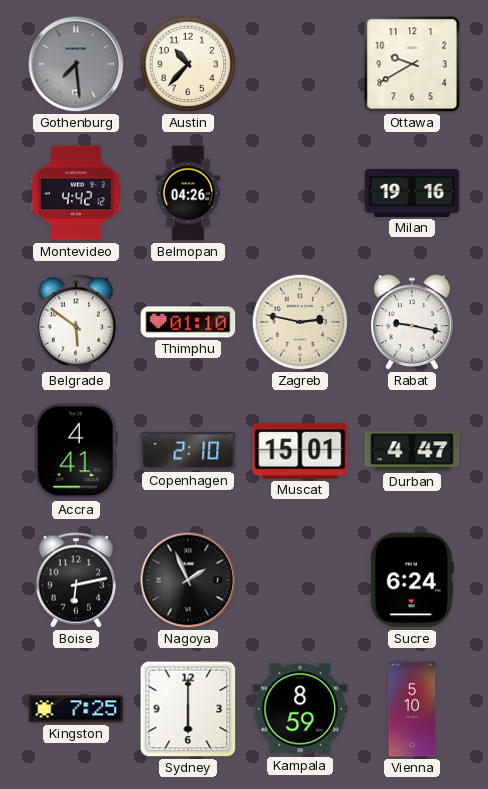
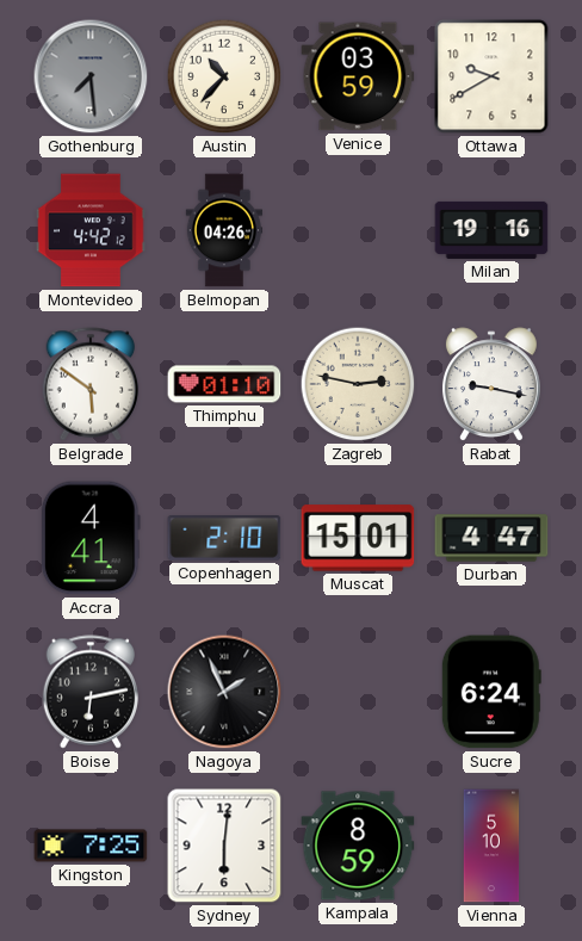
Venice: none -> 03:59
Sydney: 6:00 -> 6:01
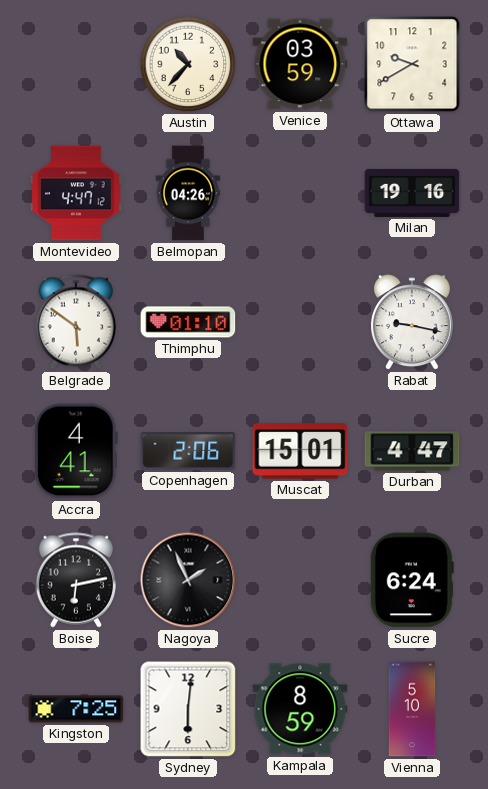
Gothenburg: 7:29 -> none
Montevideo: 4:42 -> 4:47
Zagreb: 2:47 -> none
Copenhagen: 2:10 -> 2:06
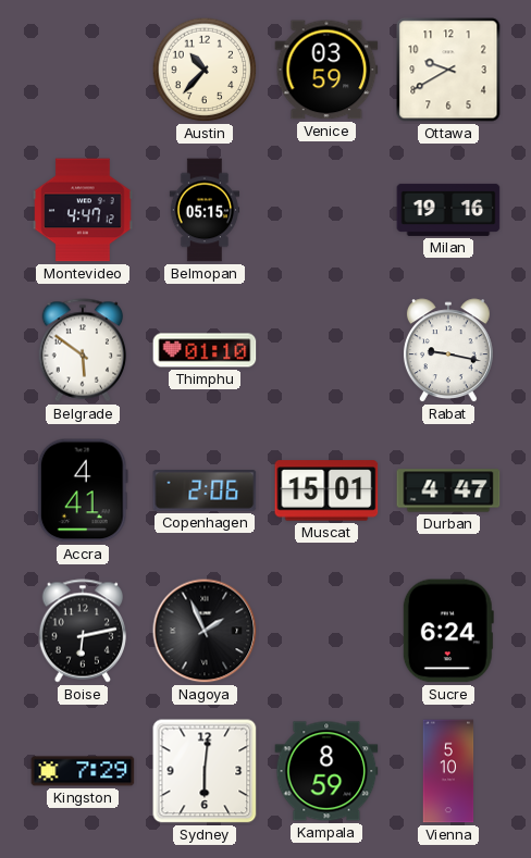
Belmopan: 04:26 -> 05:15
Kingston: 7:25 -> 7:29
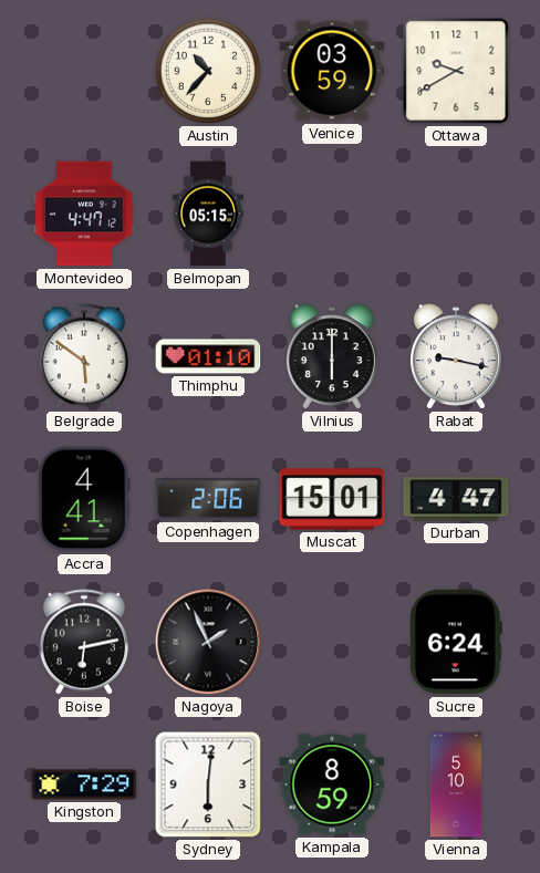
Milan: 19:16 -> none
Vilnius: none -> 6:00
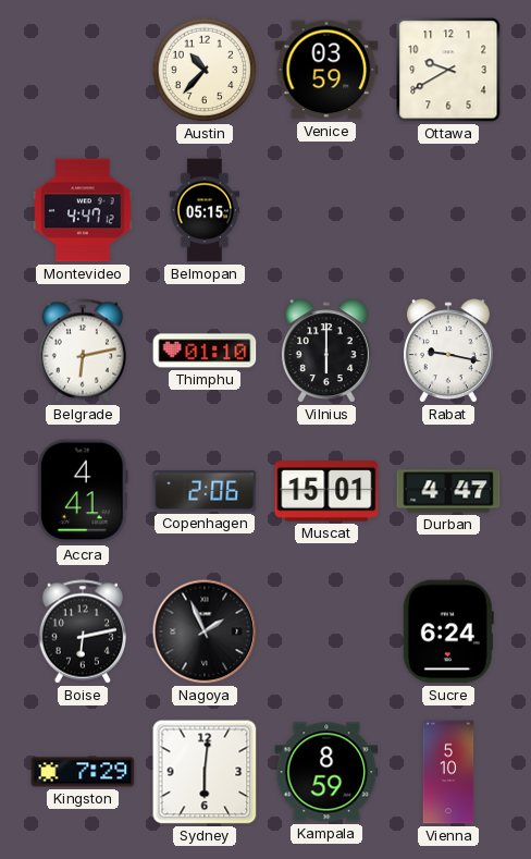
Belgrade: 5:51 -> 6:13
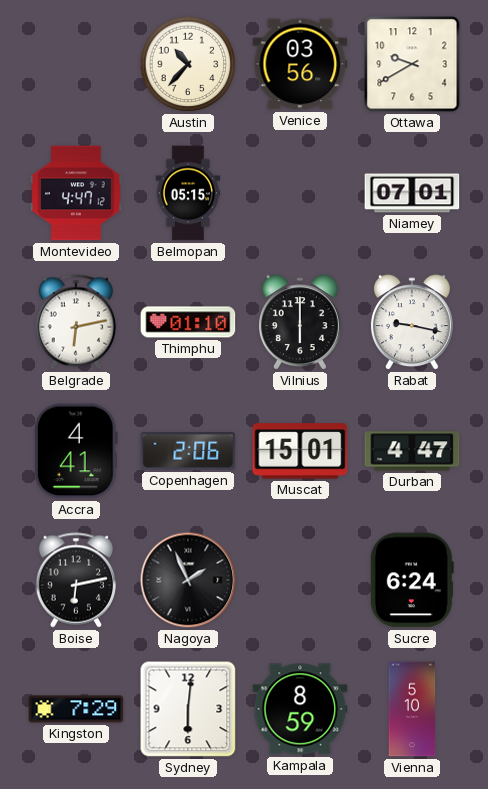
Venice: 03:59 -> 03:56
Niamey: none -> 07:01
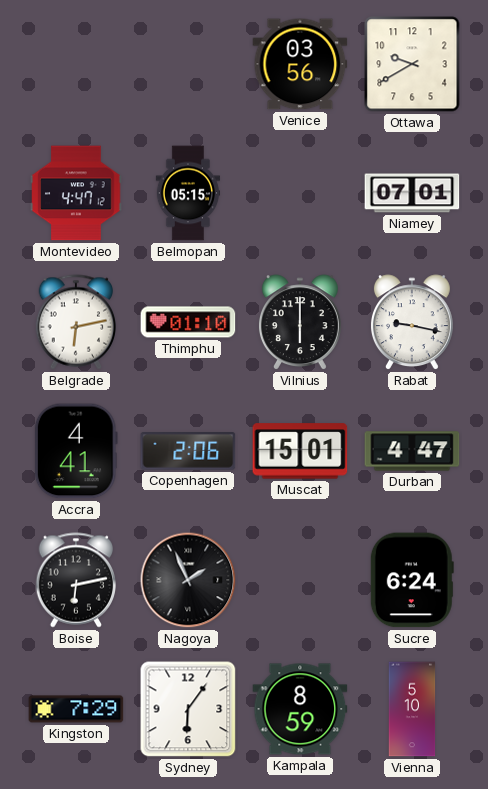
Austin: 10:37 -> none
Sydney: 6:01 -> 6:06
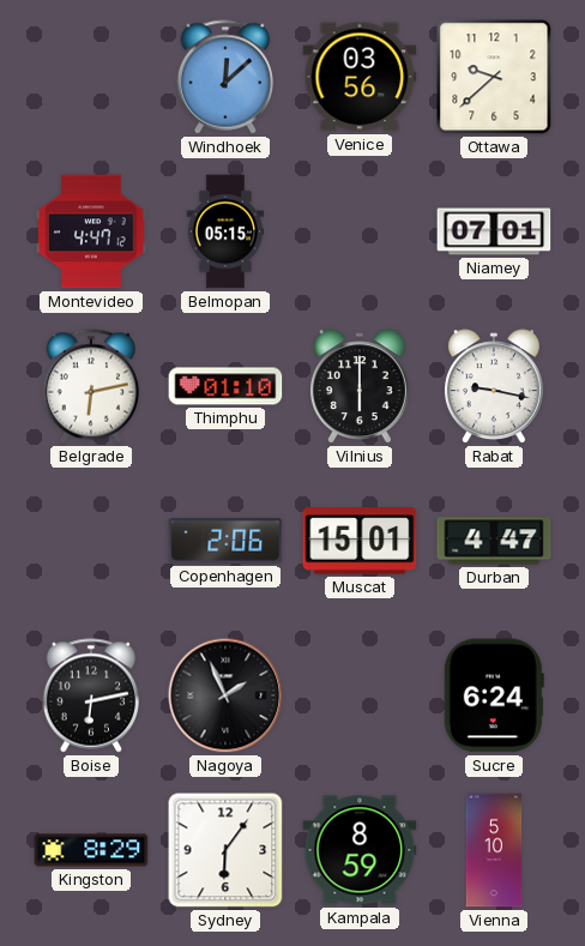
Windhoek: none -> 12:08
Ottawa: 9:40 -> 9:38
Accra: 4:41 -> none
Kingston: 7:29 -> 8:29
